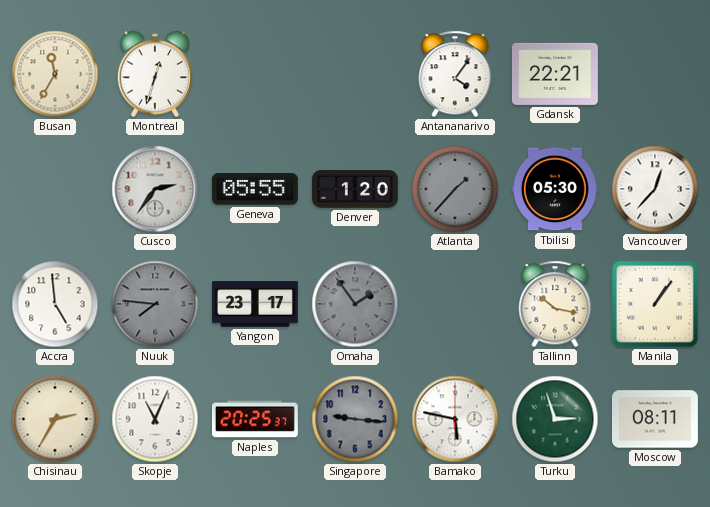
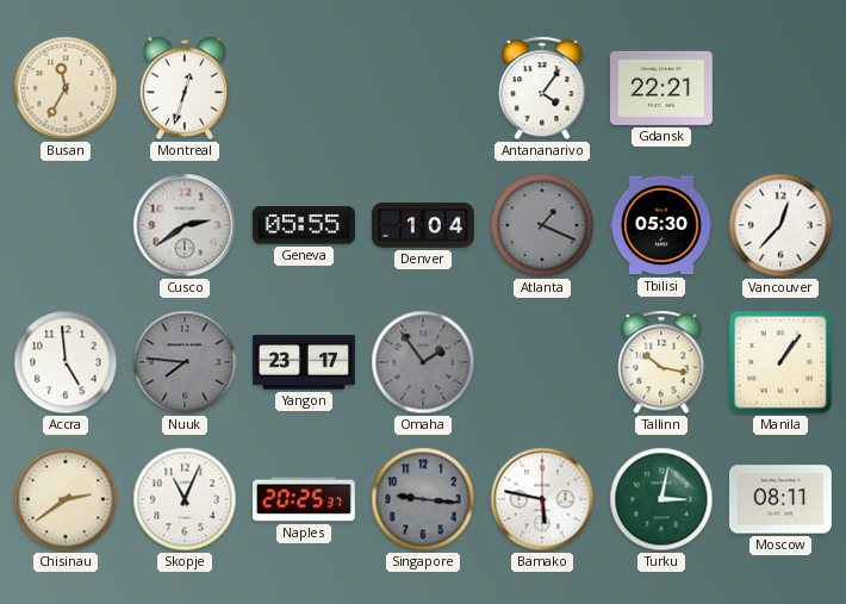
Cusco: 2:36 -> 2:39
Denver: 1:20 -> 1:04
Atlanta: 1:37 -> 1:19
Chisinau: 2:35 -> 2:39
Turku: 2:57 -> 3:02
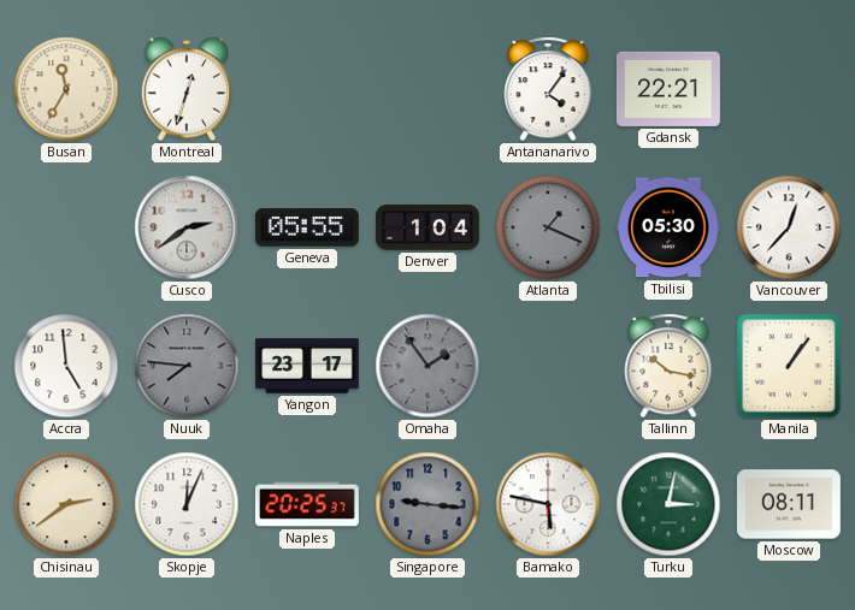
Skopje: 11:04 -> 12:04
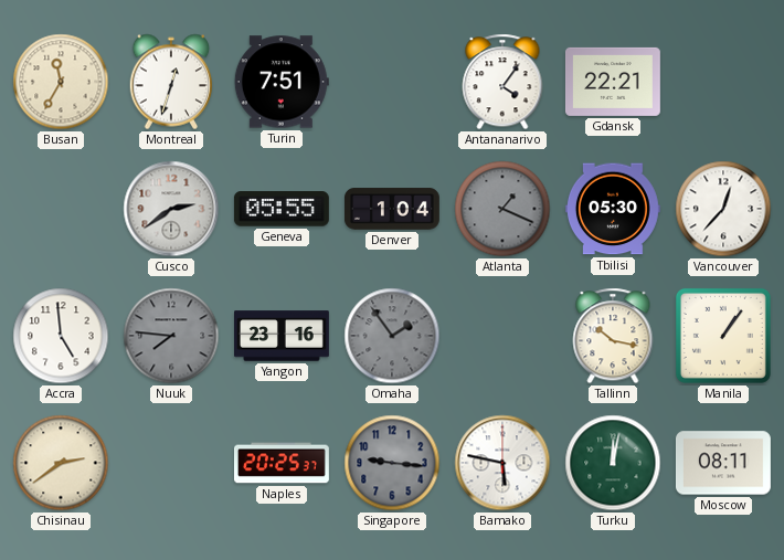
Turin: none -> 7:51
Yangon: 23:17 -> 23:16
Skopje: 12:04 -> none
Turku: 3:02 -> 12:02
